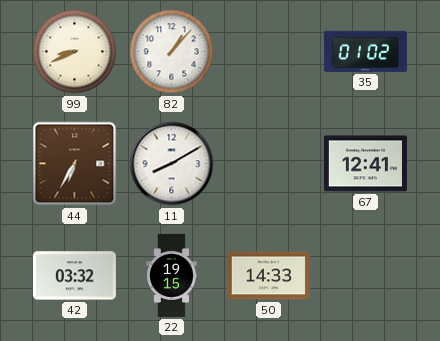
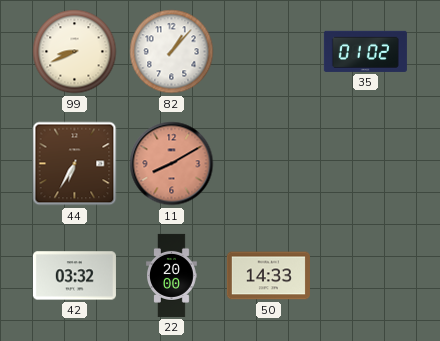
11 dial: white -> salmon
67: 12:41 -> none
22: 19:15 -> 20:00
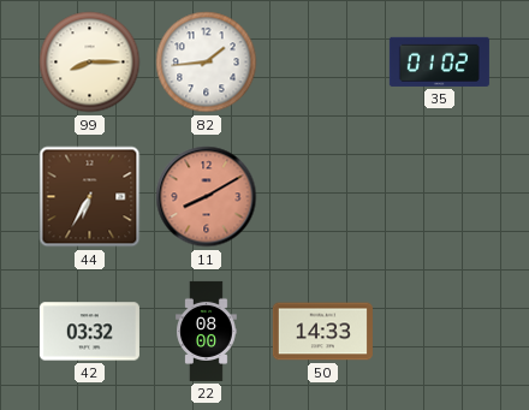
99: 8:41 -> 8:15
82: 1:07 -> 1:44
22: 20:00 -> 08:00
